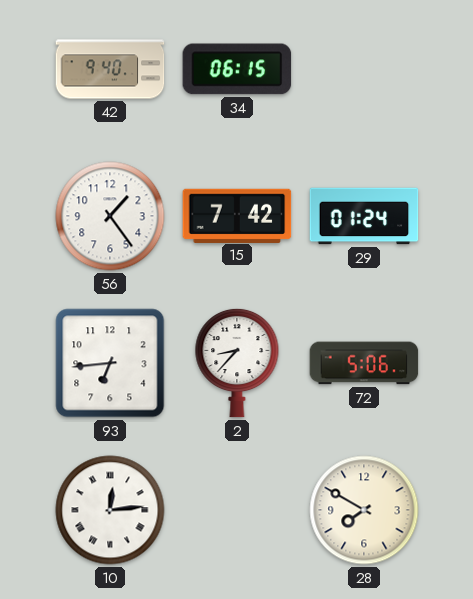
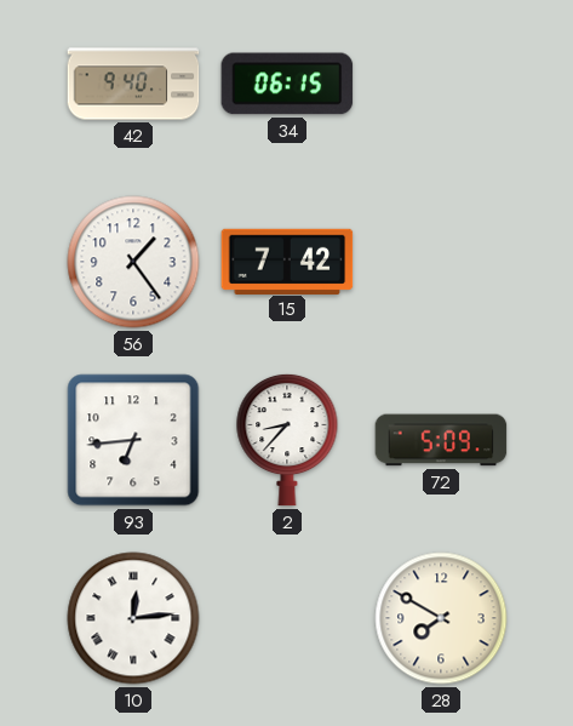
29: 01:24 -> none
72: 5:06 -> 5:09
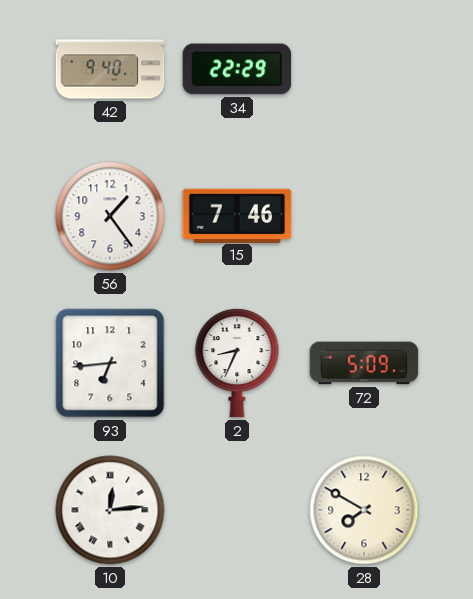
34: 06:15 -> 22:29
15: 7:42 -> 7:46
2: 8:37 -> 8:34
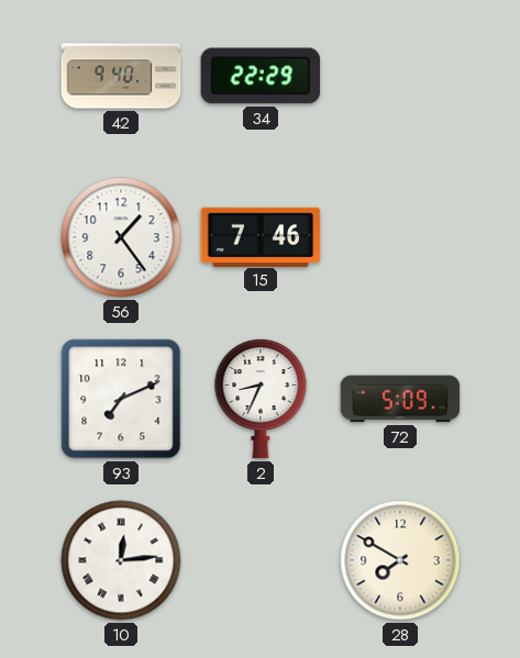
93: 6:44 -> 7:11
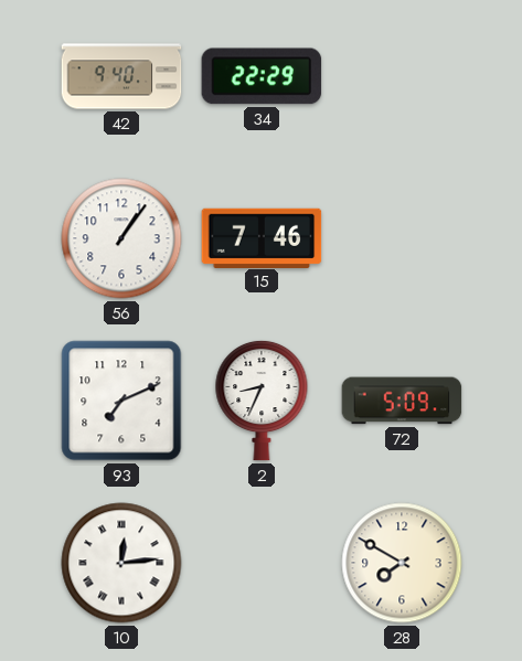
56: 1:24 -> 1:06
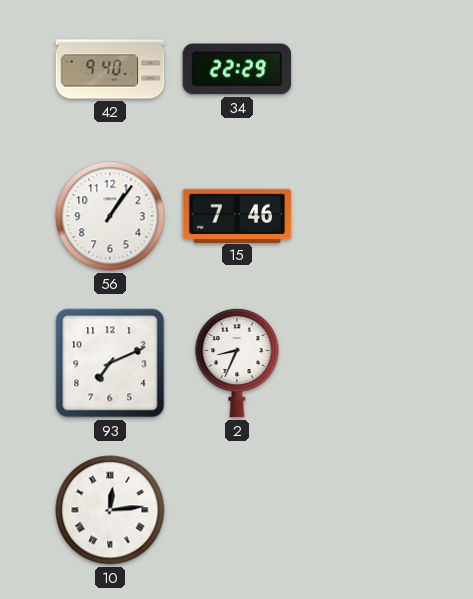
72: 5:09 -> none
28: 7:50 -> none
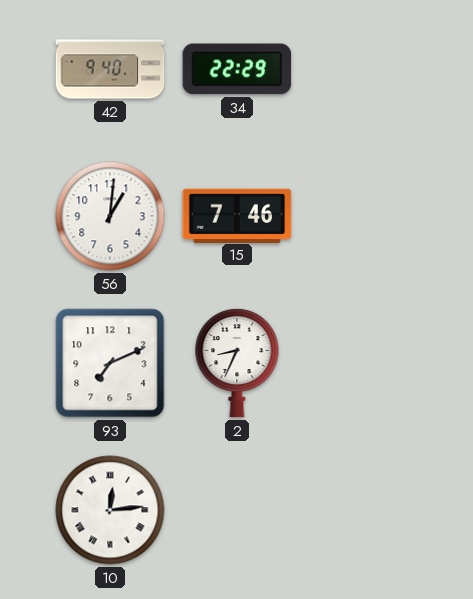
56: 1:06 -> 1:01
